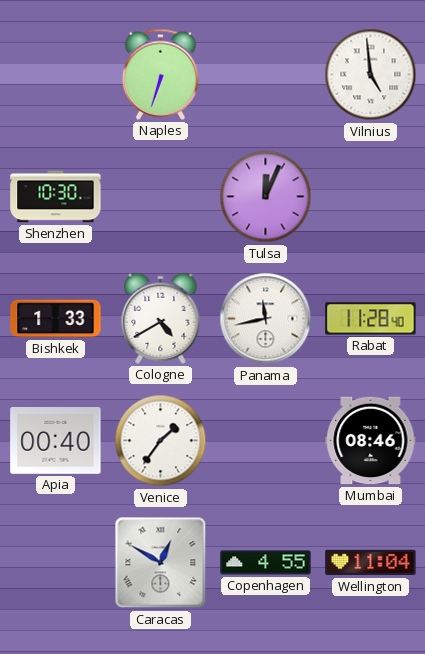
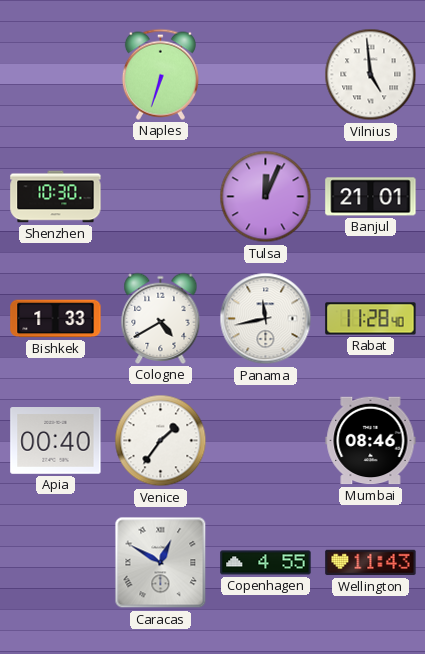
Banjul: none -> 21:01
Wellington: 11:04 -> 11:43
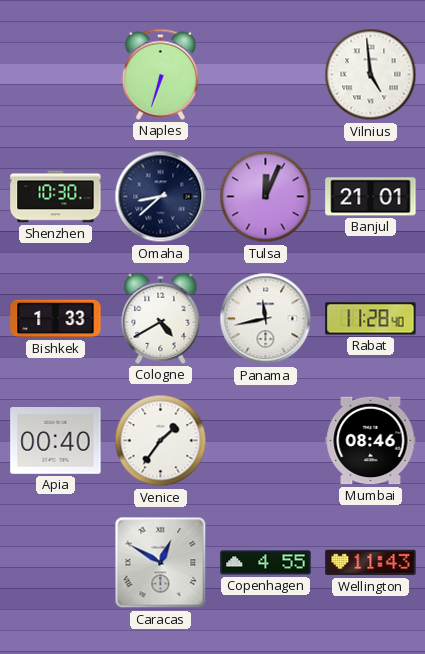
Omaha: none -> 8:38
